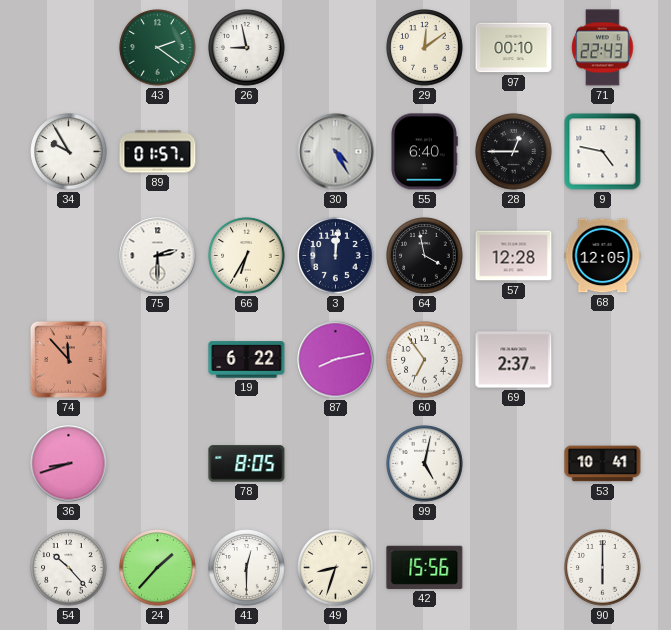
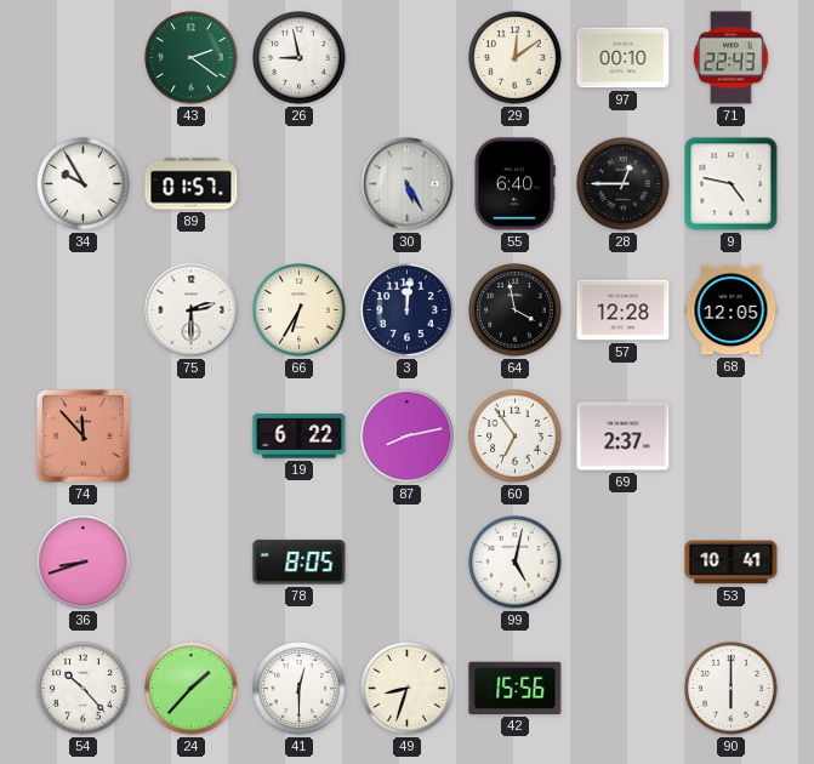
30: 4:25 -> 5:25
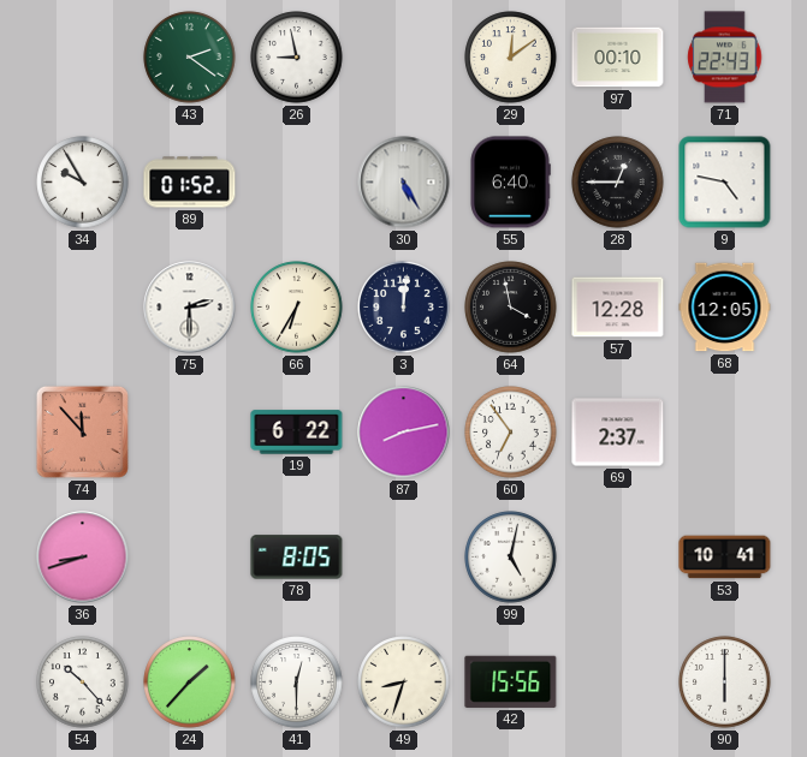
89: 01:57 -> 01:52
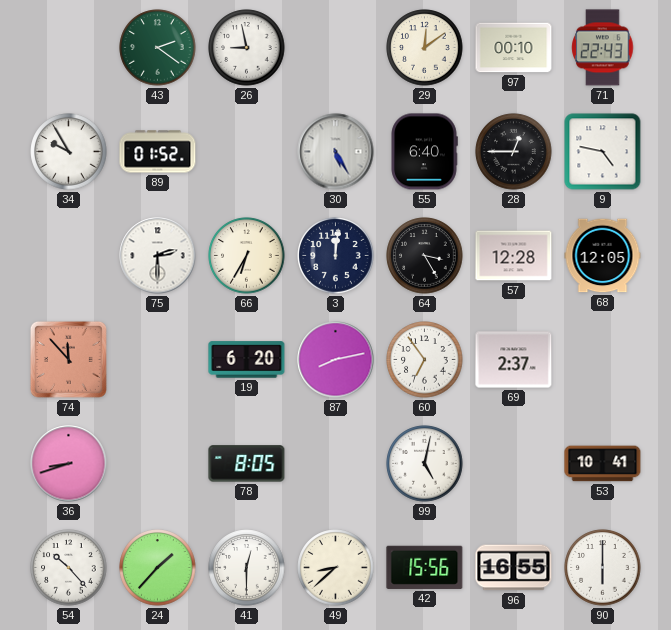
64: 3:58 -> 3:25
19: 6:22 -> 6:20
49: 8:33 -> 8:38
96: none -> 16:55
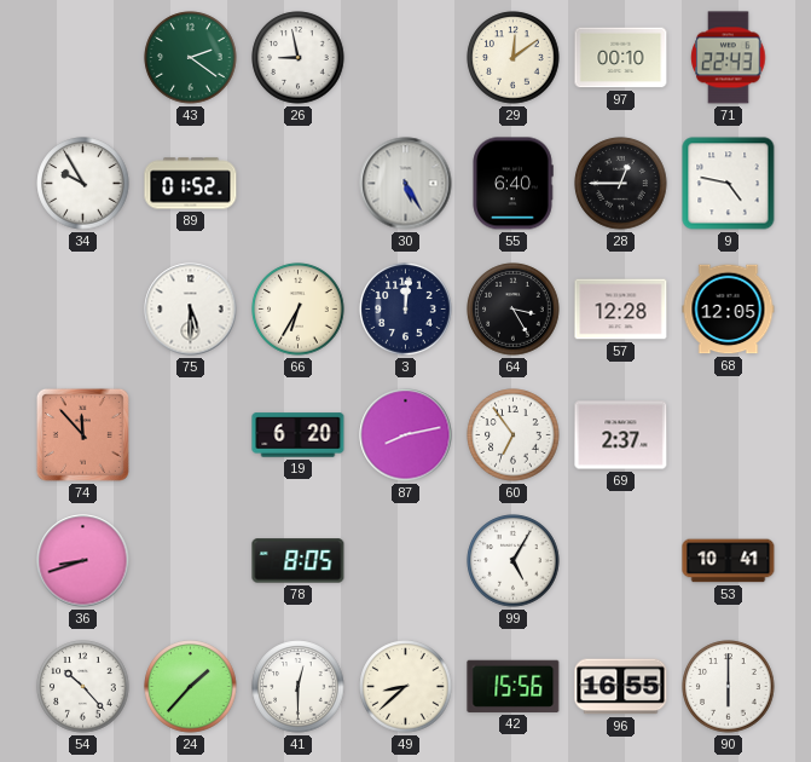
75: 2:30 -> 5:30
99: 5:02 -> 5:05
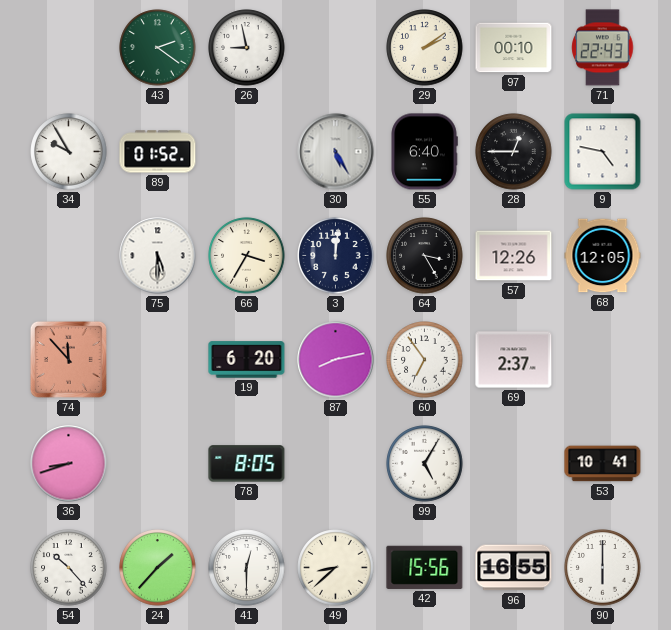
29: 12:09 -> 2:09
66: 6:35 -> 3:35
57: 12:28 -> 12:26
